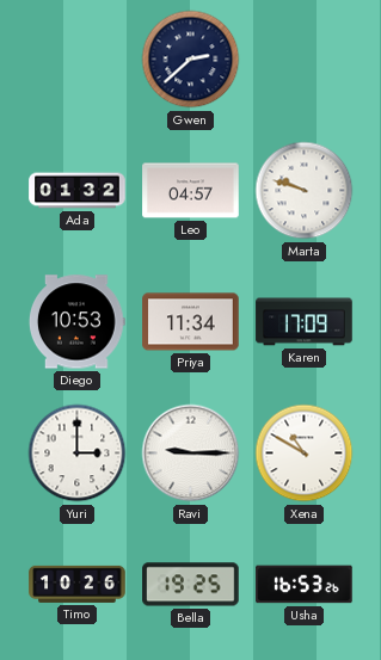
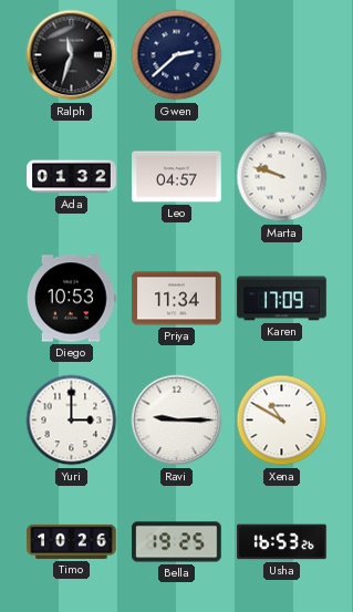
Ralph: none -> 11:33
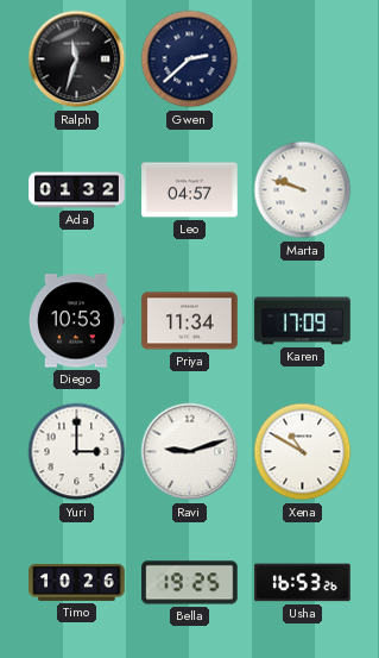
Ravi: 9:15 -> 9:12
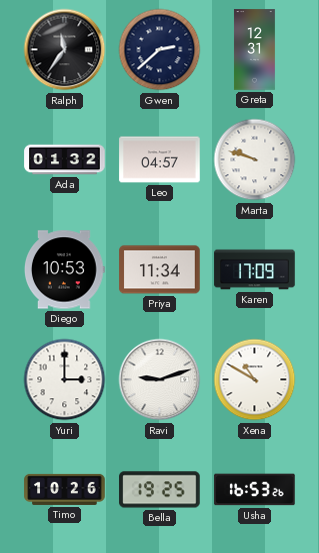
Ralph: 11:33 -> 11:36
Greta: none -> 12:31
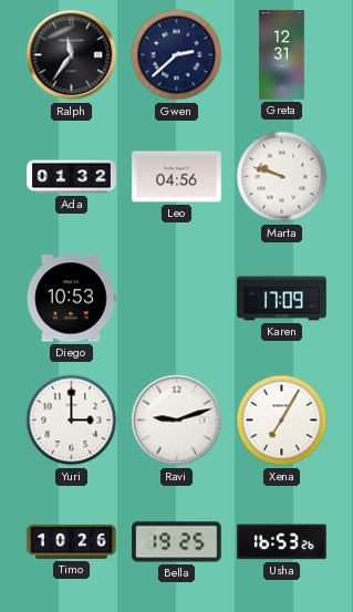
Leo: 04:57 -> 04:56
Priya: 11:34 -> none
Xena: 10:50 -> 7:05
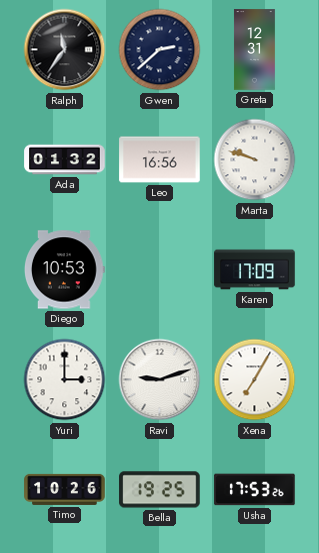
Leo: 04:56 -> 16:56
Usha: 16:53 -> 17:53
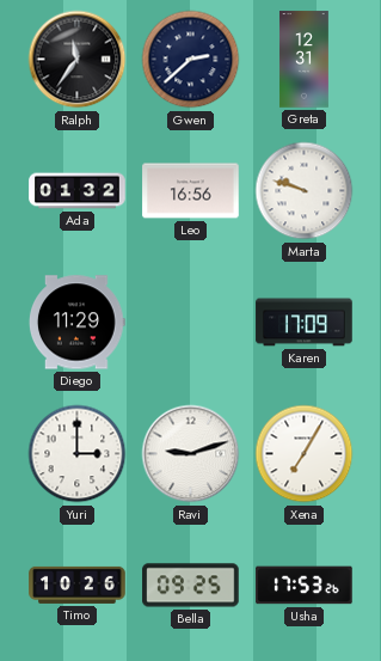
Diego: 10:53 -> 11:29
Bella: 19:25 -> 09:25
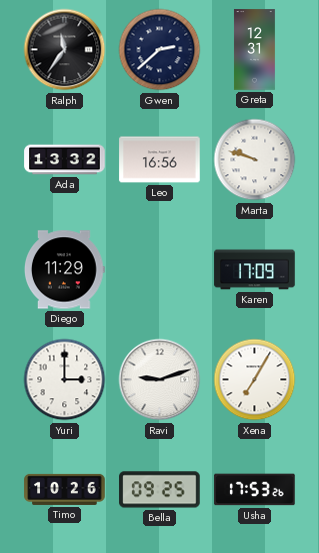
Ada: 01:32 -> 13:32
